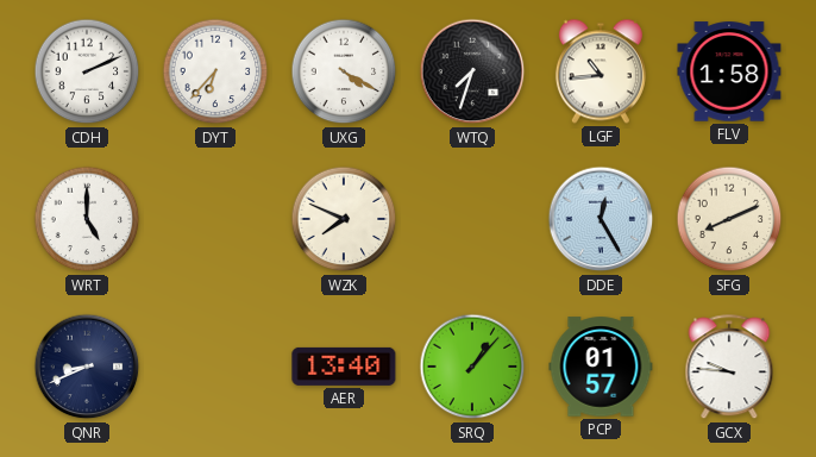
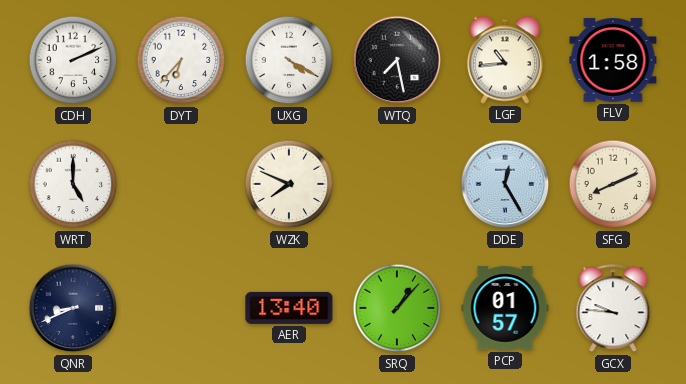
WTQ: 7:33 -> 7:28
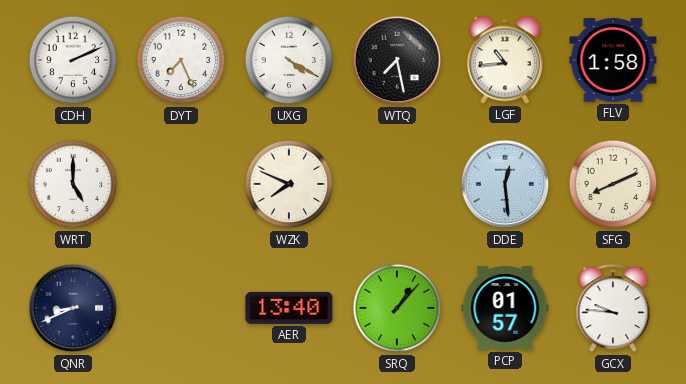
DYT: 6:37 -> 7:26
DDE: 12:25 -> 12:29
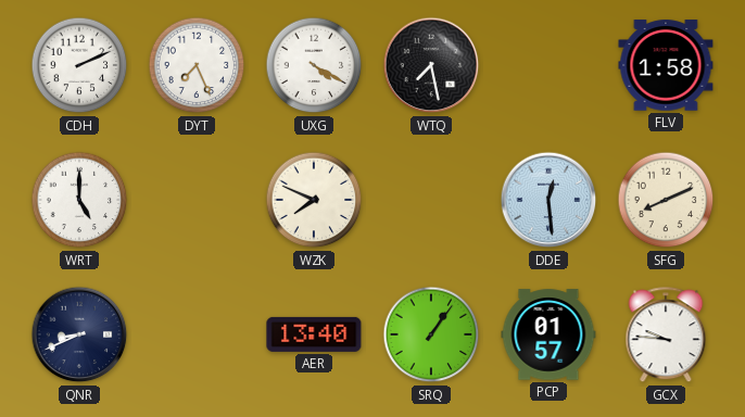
LGF: 10:44 -> none
SRQ: 1:07 -> 1:06
